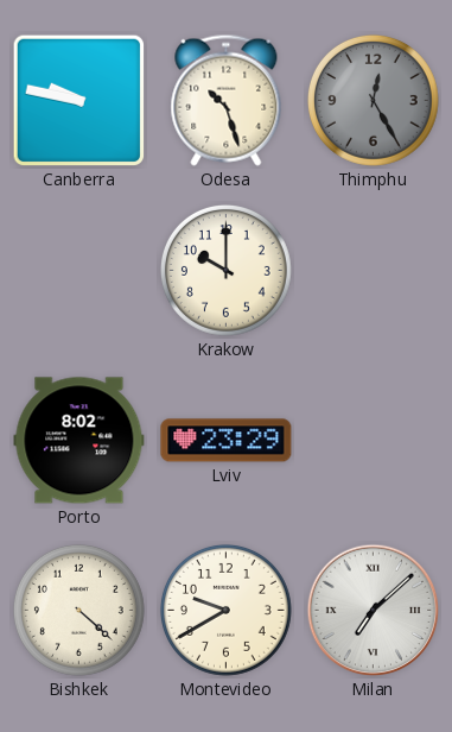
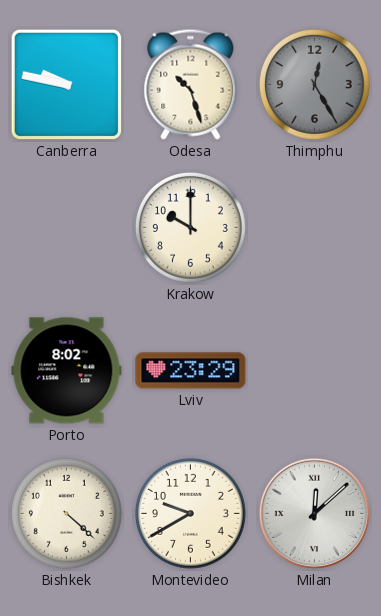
Milan: 7:08 -> 12:08
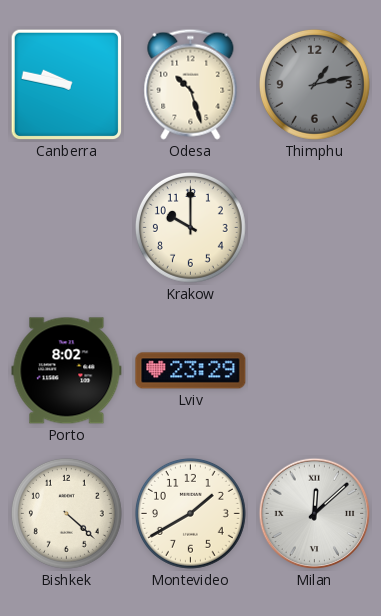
Thimphu: 12:25 -> 1:13
Montevideo: 9:40 -> 1:40
